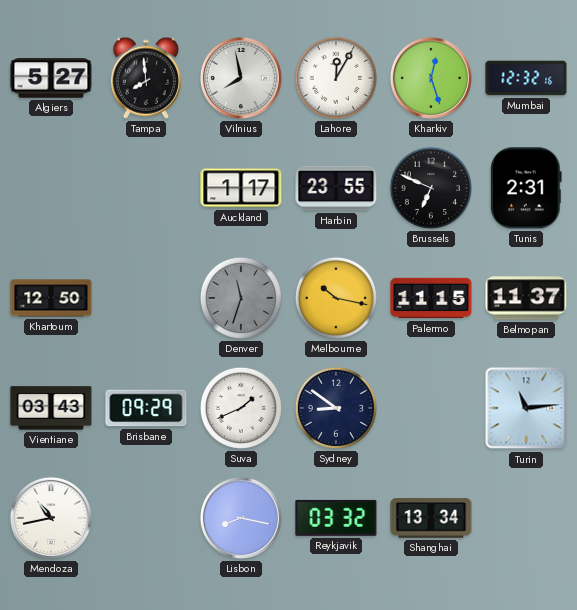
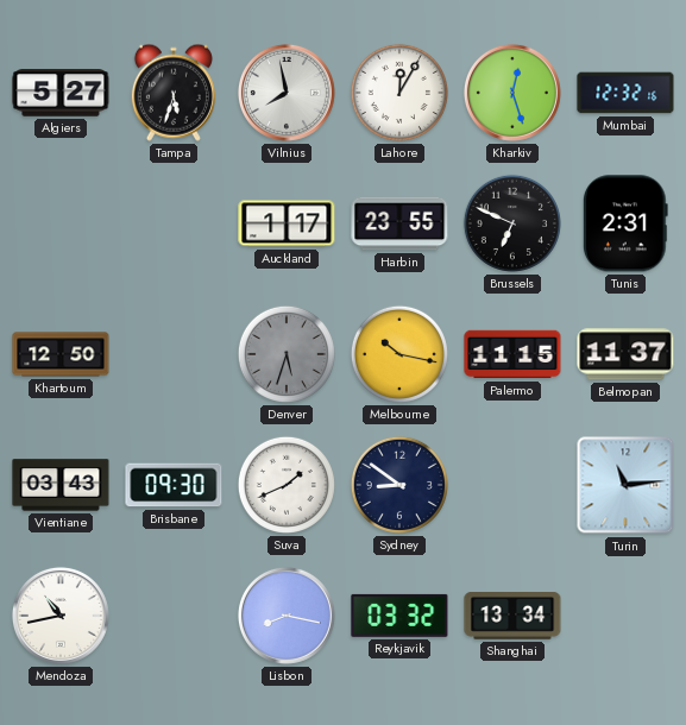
Tampa: 7:59 -> 5:33
Denver: 11:33 -> 5:33
Brisbane: 09:29 -> 09:30
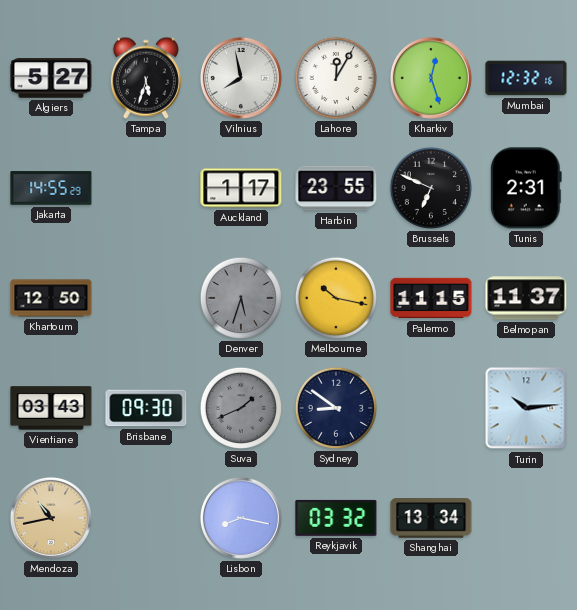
Jakarta: none -> 14:55
Suva dial: white -> grey
Turin: 11:14 -> 10:14
Mendoza dial: white -> champagne
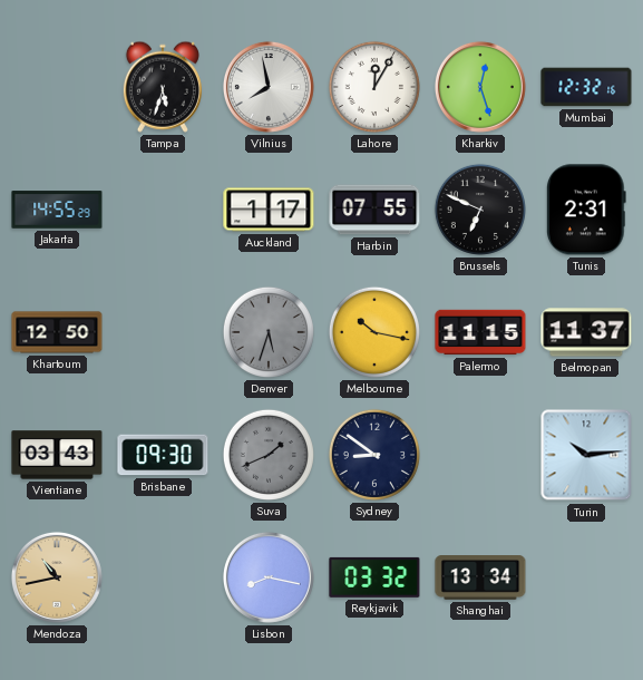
Algiers: 5:27 -> none
Harbin: 23:55 -> 07:55
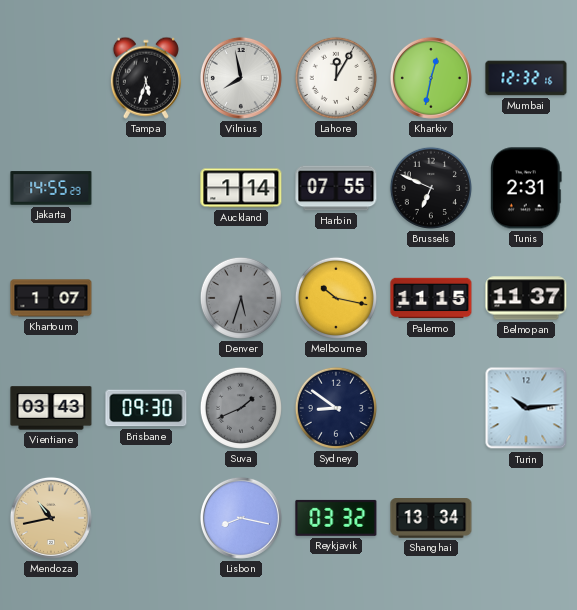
Kharkiv: 12:27 -> 12:32
Auckland: 1:17 -> 1:14
Khartoum: 12:50 -> 1:07
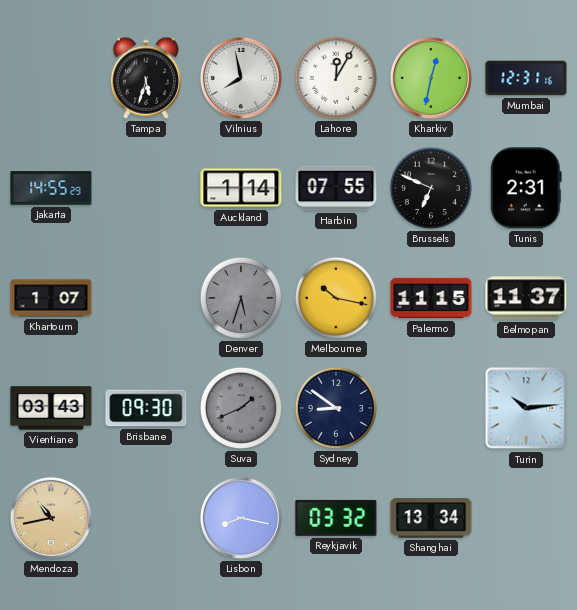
Mumbai: 12:32 -> 12:31
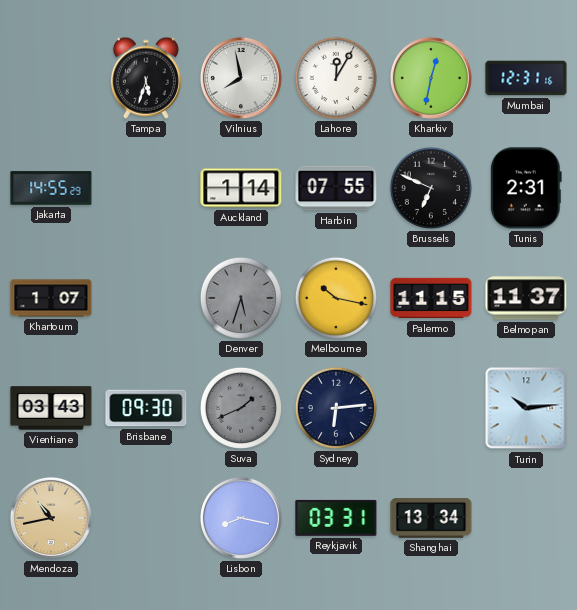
Sydney: 8:51 -> 6:14
Reykjavik: 03:32 -> 03:31
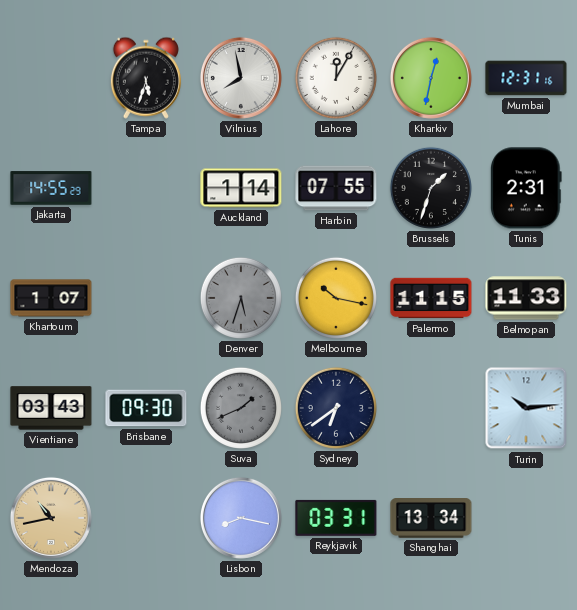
Brussels: 6:49 -> 1:33
Belmopan: 11:37 -> 11:33
Sydney: 6:14 -> 6:39
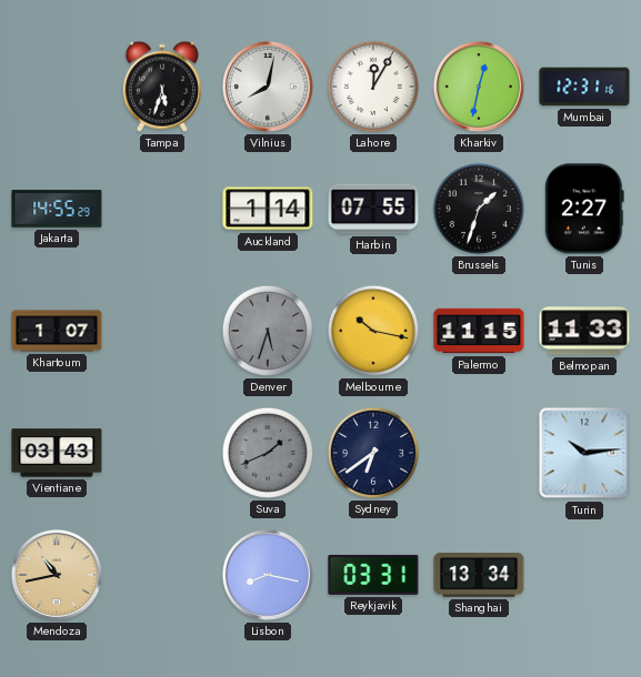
Vilnius: 7:58 -> 8:02
Tunis: 2:31 -> 2:27
Brisbane: 09:30 -> none
